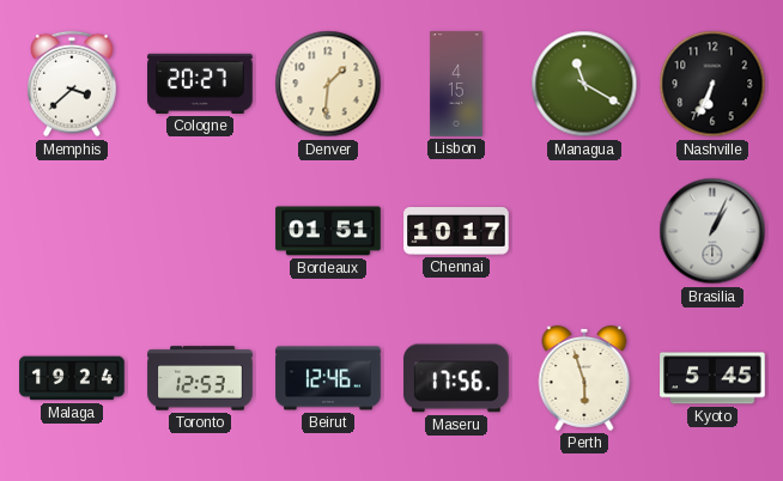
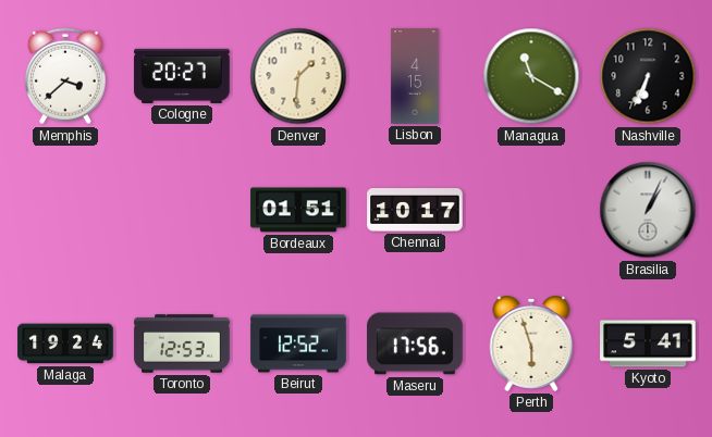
Beirut: 12:46 -> 12:52
Kyoto: 5:45 -> 5:41
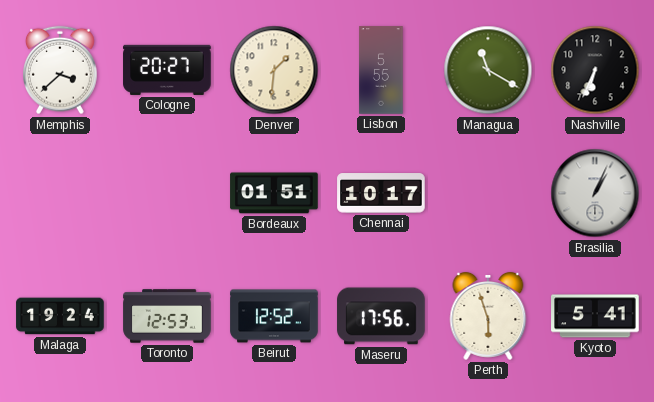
Lisbon: 4:15 -> 5:55
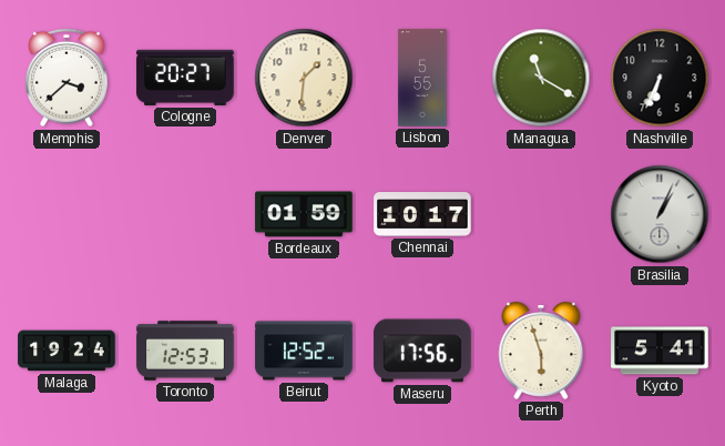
Bordeaux: 01:51 -> 01:59
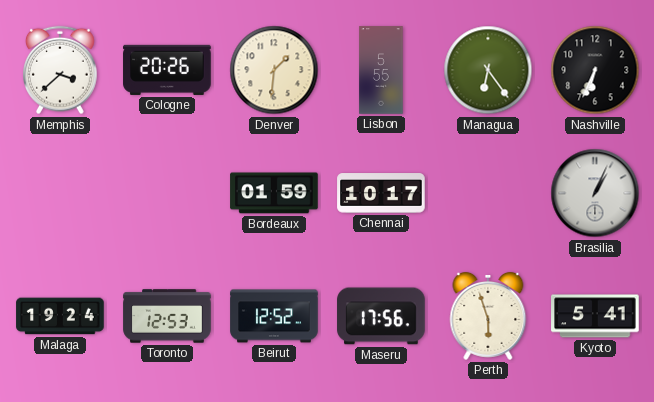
Cologne: 20:27 -> 20:26
Managua: 11:20 -> 6:24
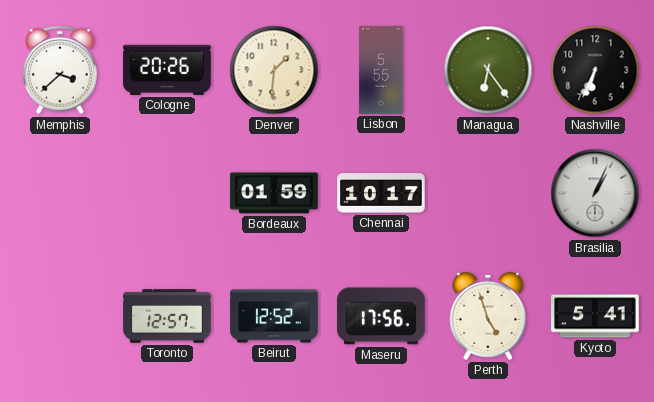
Malaga: 19:24 -> none
Toronto: 12:53 -> 12:57
Perth: 5:57 -> 4:57
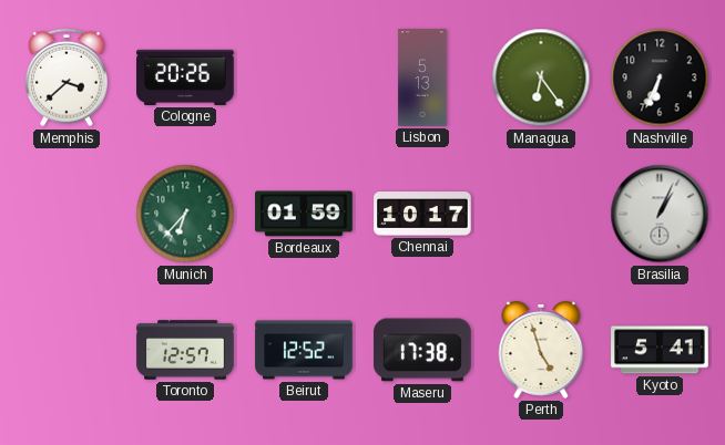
Denver: 1:31 -> none
Lisbon: 5:55 -> 5:13
Munich: none -> 6:37
Maseru: 17:56 -> 17:38
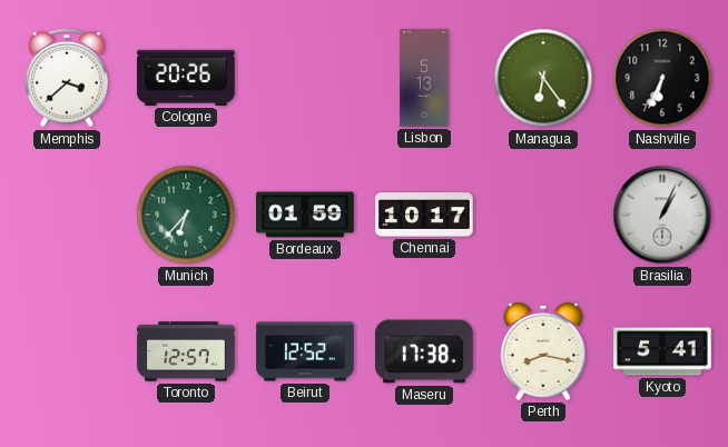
Perth: 4:57 -> 8:17
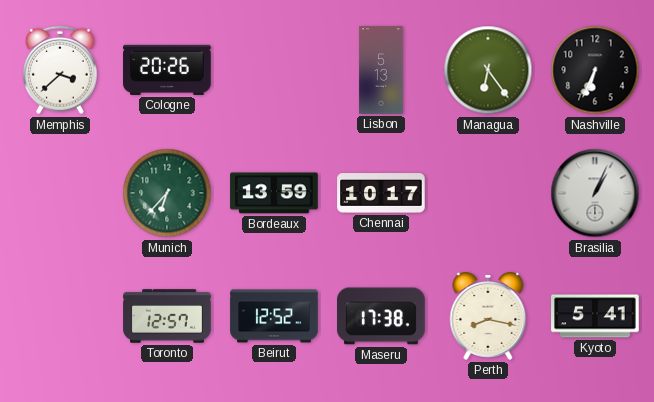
Bordeaux: 01:59 -> 13:59
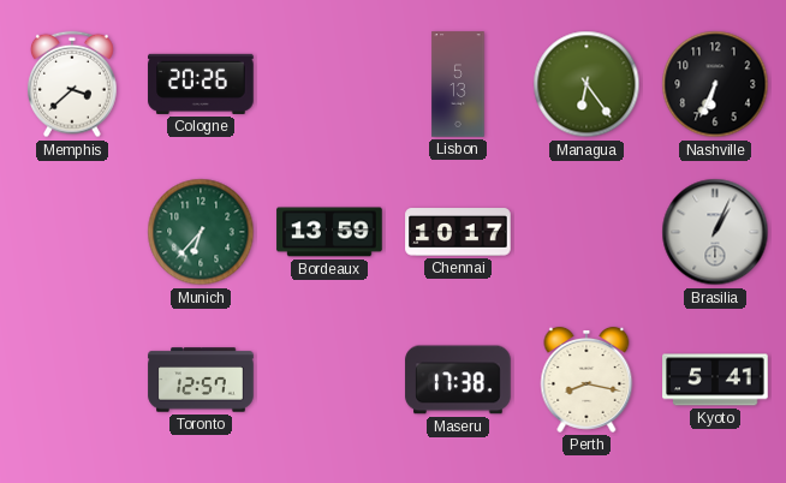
Beirut: 12:52 -> none
